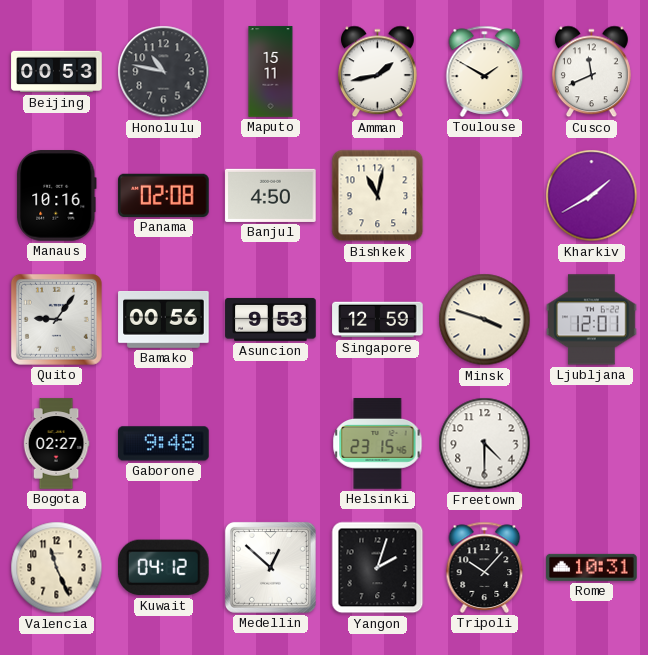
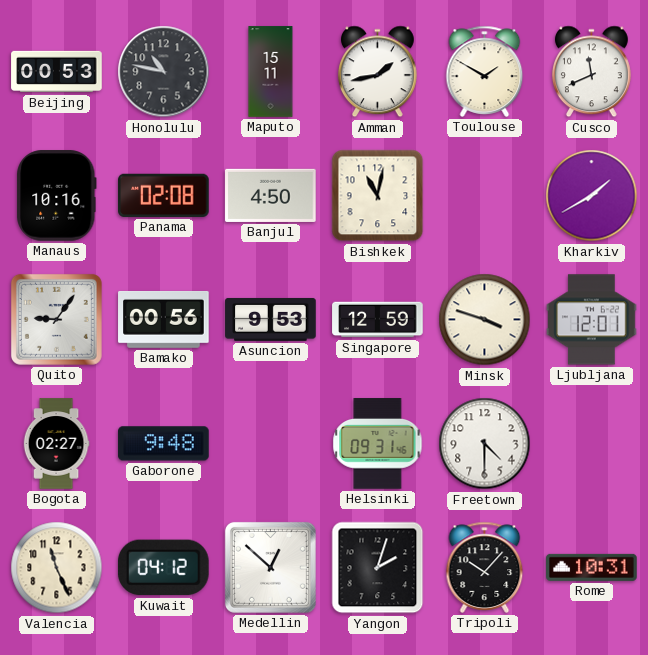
Helsinki: 23:15 -> 09:31
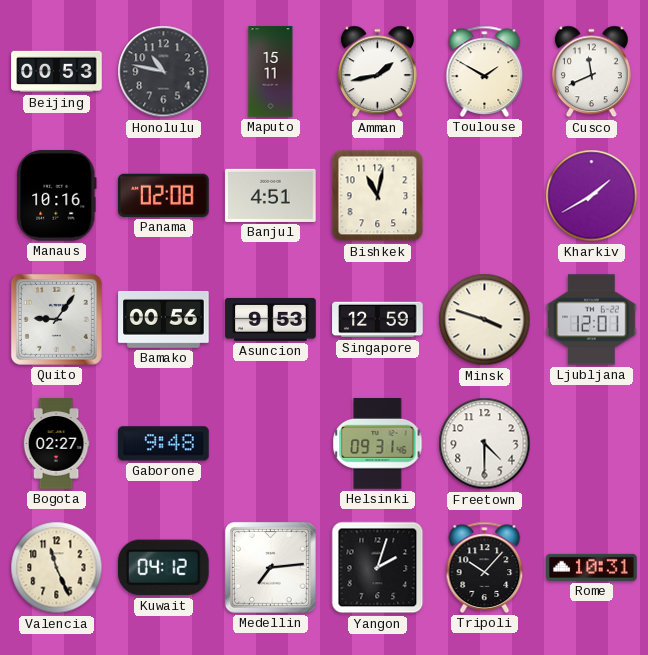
Banjul: 4:50 -> 4:51
Medellin: 12:52 -> 7:14
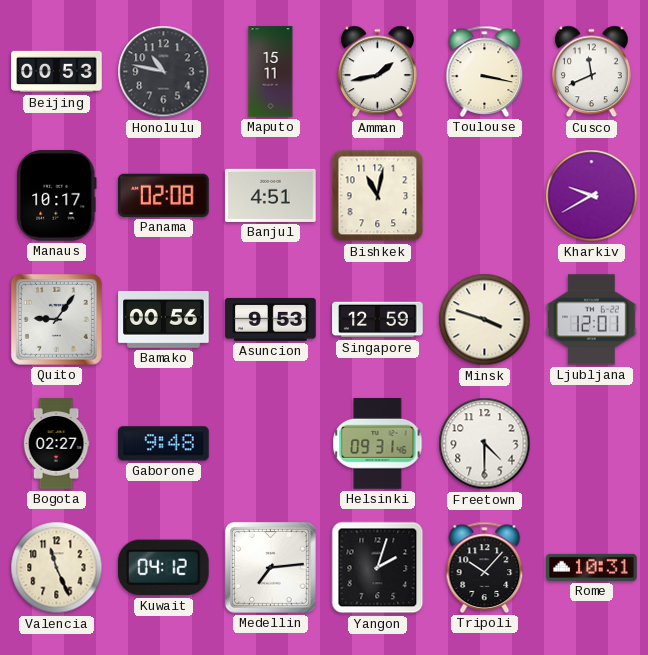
Toulouse: 1:50 -> 3:17
Manaus: 10:16 -> 10:17
Kharkiv: 1:40 -> 9:40
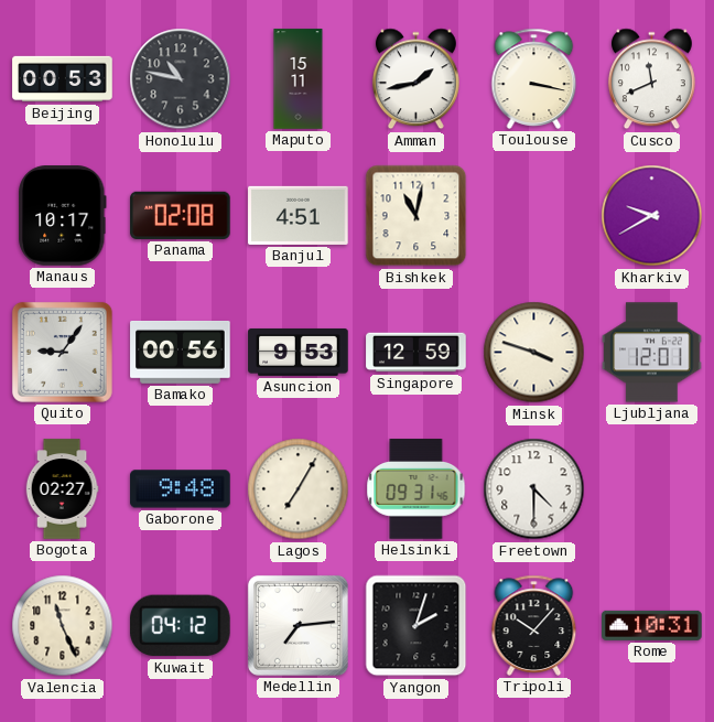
Lagos: none -> 7:05
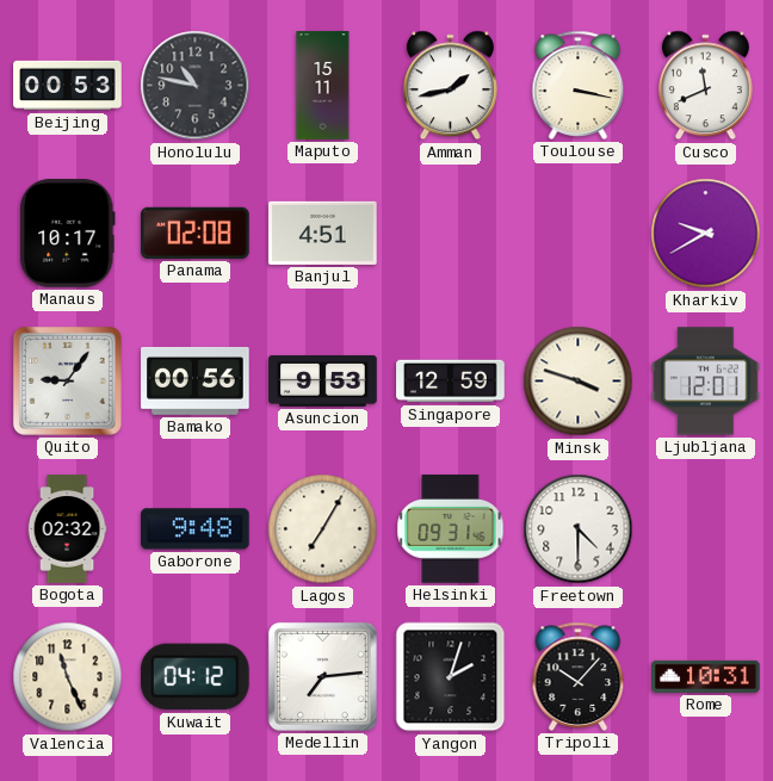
Bishkek: 11:02 -> none
Bogota: 02:27 -> 02:32
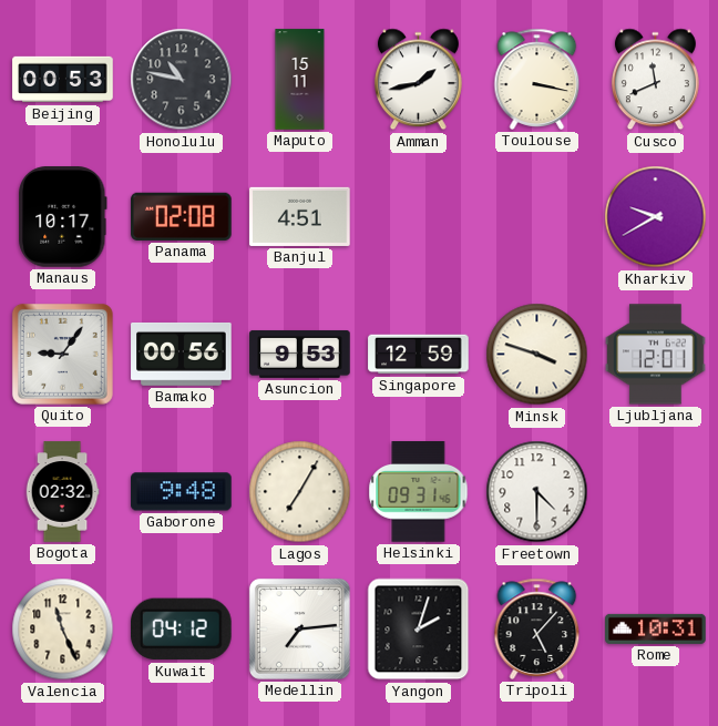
Tripoli: 10:07 -> 5:07
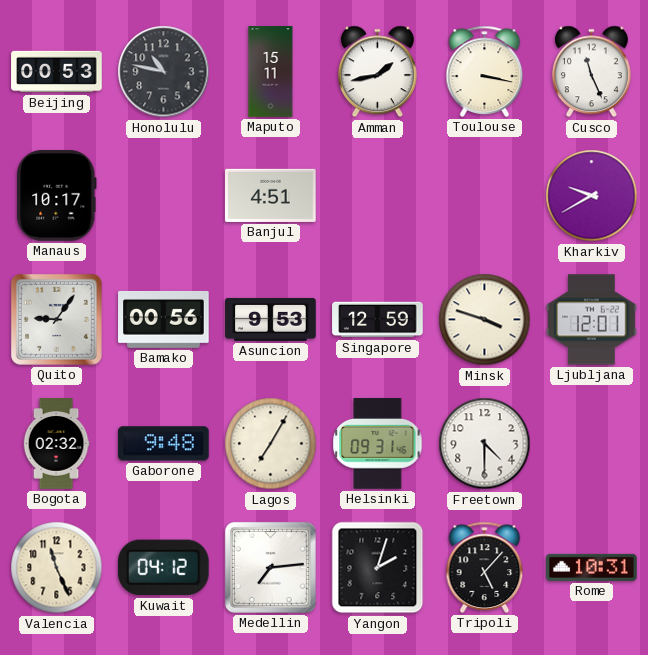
Cusco: 11:41 -> 11:26
Panama: 02:08 -> none
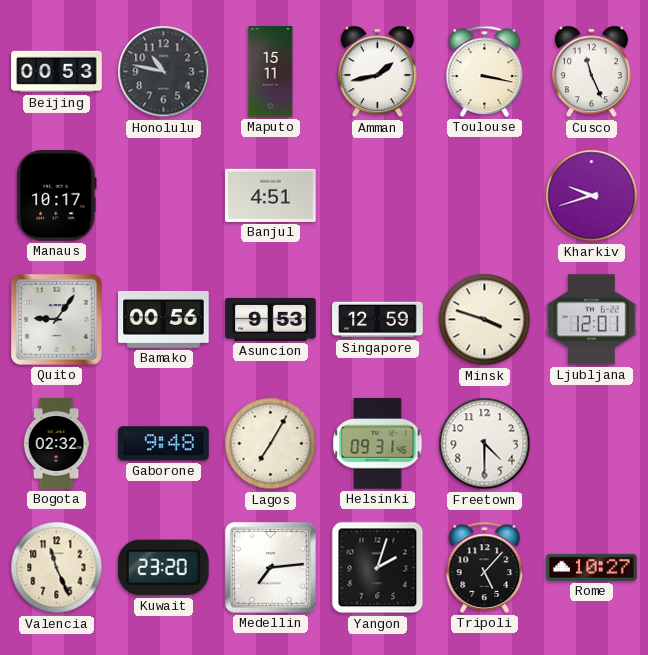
Kharkiv: 9:40 -> 9:42
Kuwait: 04:12 -> 23:20
Rome: 10:31 -> 10:27
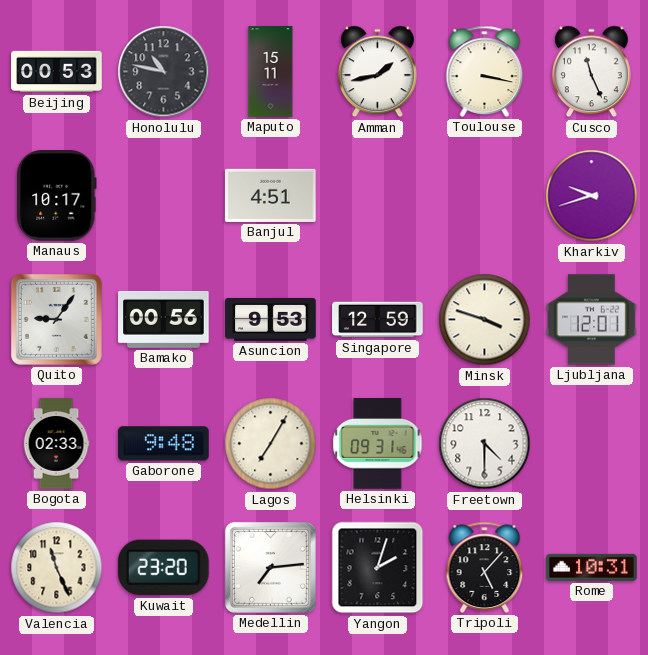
Bogota: 02:32 -> 02:33
Rome: 10:27 -> 10:31
